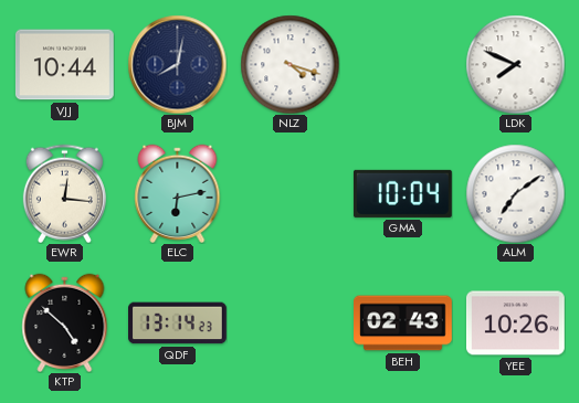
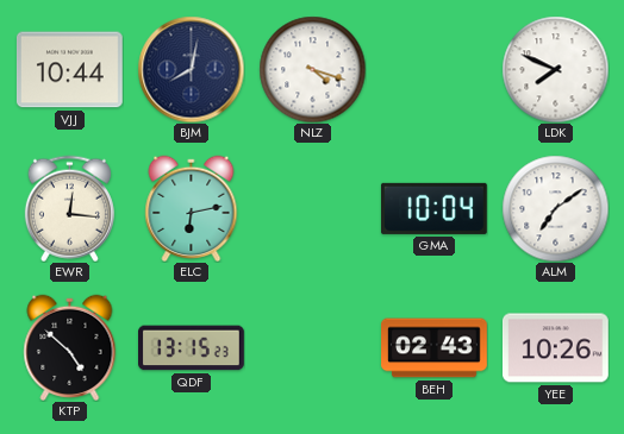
QDF: 13:14 -> 13:15
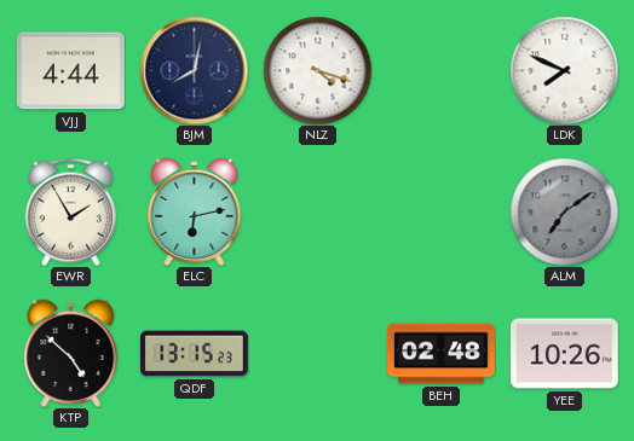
VJJ: 10:44 -> 4:44
EWR: 12:16 -> 1:55
GMA: 10:04 -> none
ALM dial: white -> grey
BEH: 02:43 -> 02:48
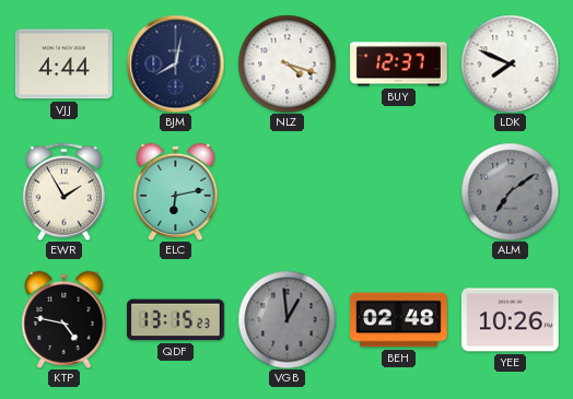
BUY: none -> 12:37
KTP: 4:52 -> 4:47
VGB: none -> 12:59
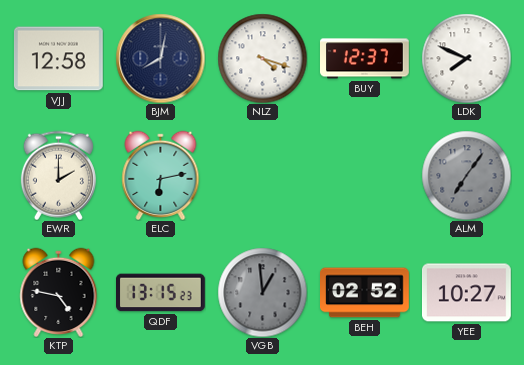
VJJ: 4:44 -> 12:58
EWR: 1:55 -> 2:00
ALM: 7:09 -> 7:06
BEH: 02:48 -> 02:52
YEE: 10:26 -> 10:27
